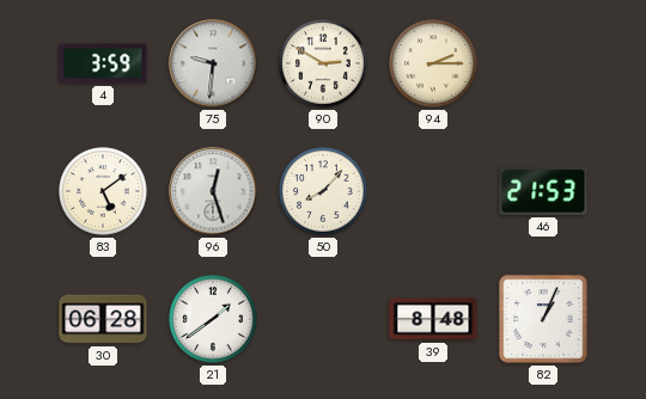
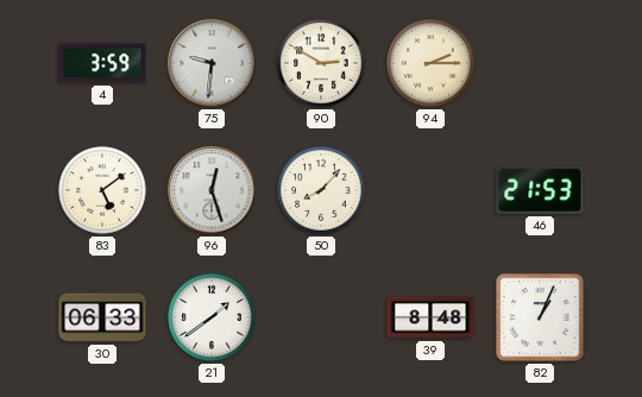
30: 06:28 -> 06:33
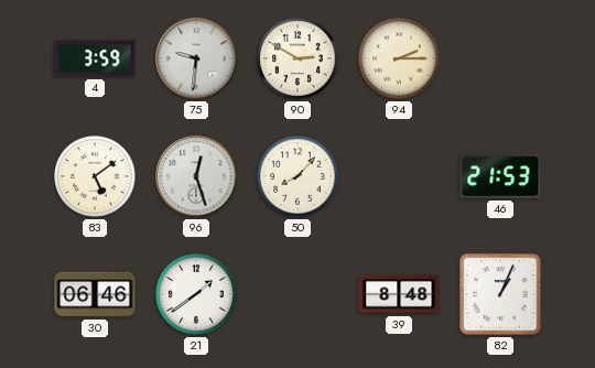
30: 06:33 -> 06:46
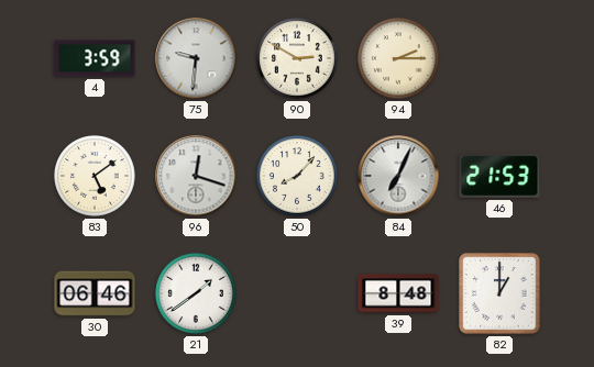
96: 12:27 -> 12:18
84: none -> 7:04
82: 1:04 -> 1:00
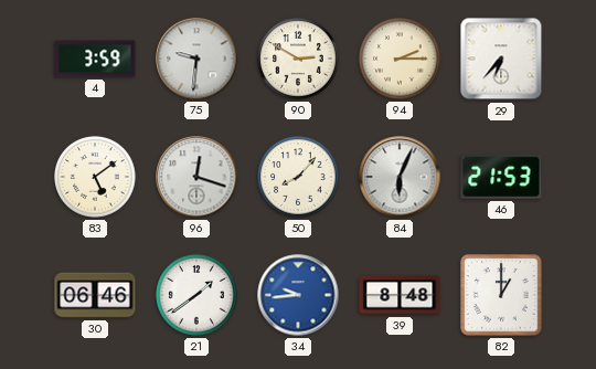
29: none -> 6:37
84: 7:04 -> 6:04
34: none -> 9:44
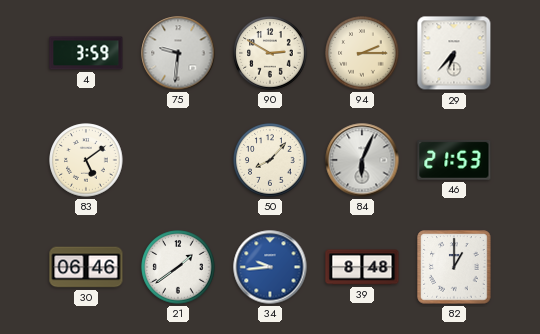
96: 12:18 -> none
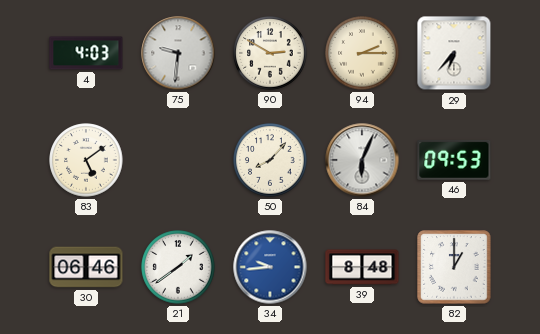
4: 3:59 -> 4:03
46: 21:53 -> 09:53
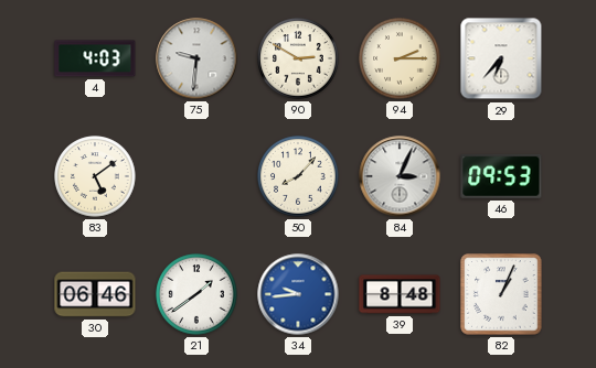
84: 6:04 -> 3:04
82: 1:00 -> 1:04
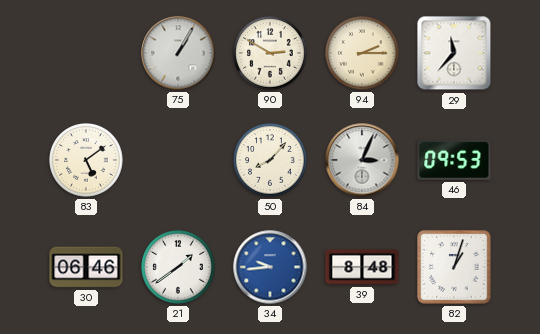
4: 4:03 -> none
75: 9:31 -> 1:05
29: 6:37 -> 11:37
82: 1:04 -> 1:03
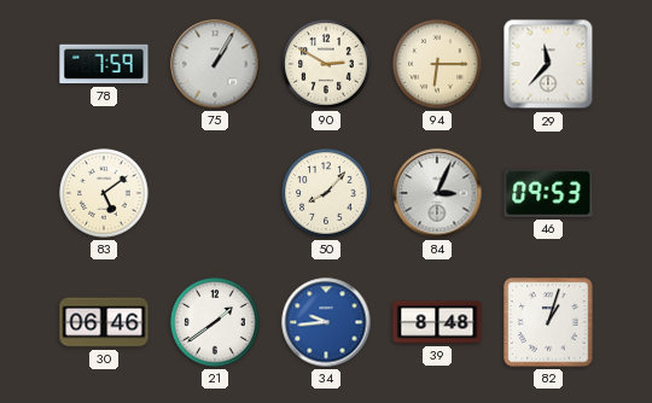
78: none -> 7:59
94: 2:15 -> 6:15
